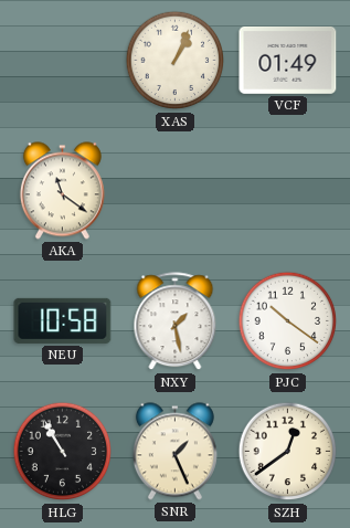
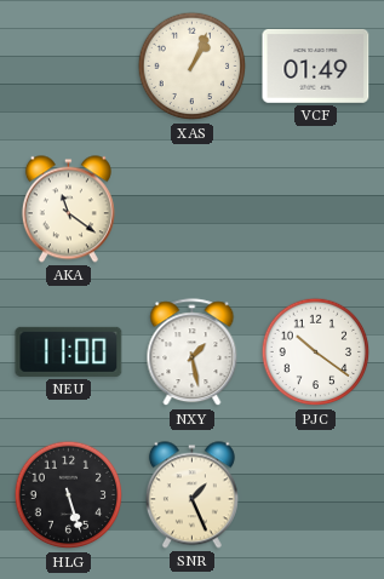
NEU: 10:58 -> 11:00
HLG: 10:55 -> 5:27
SZH: 12:39 -> none
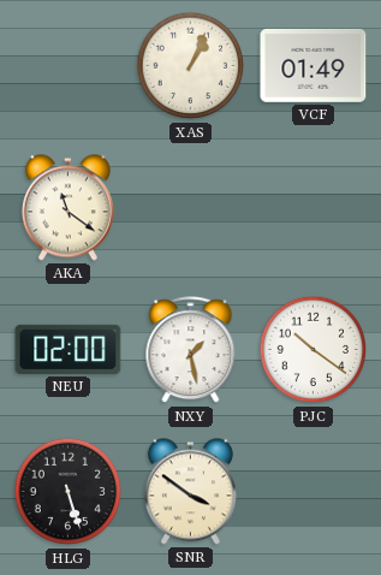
NEU: 11:00 -> 02:00
SNR: 1:26 -> 3:51
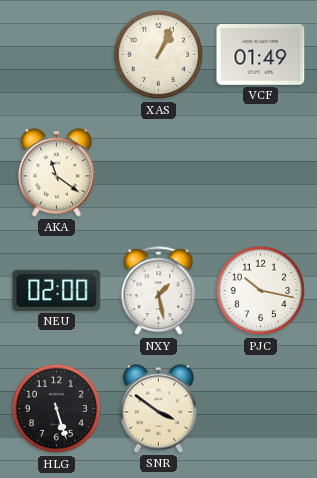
PJC: 10:21 -> 10:17
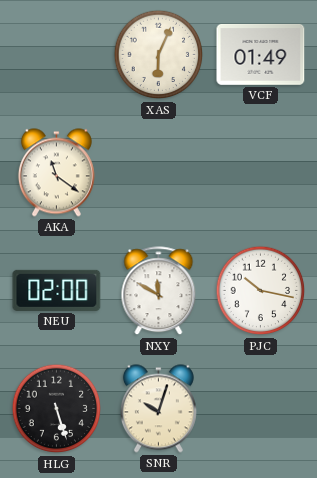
XAS: 1:04 -> 6:04
NXY: 1:28 -> 11:50
SNR: 3:51 -> 10:03
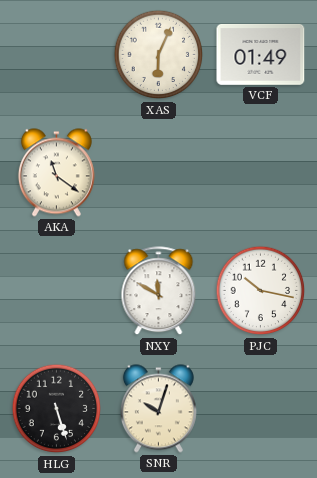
NEU: 02:00 -> none
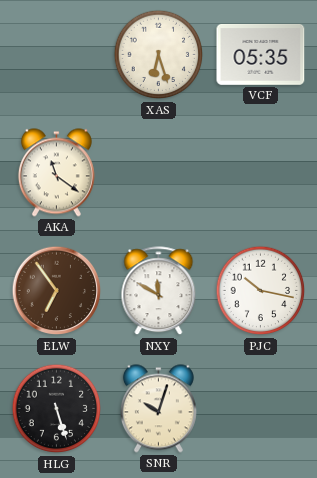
XAS: 6:04 -> 6:27
VCF: 01:49 -> 05:35
ELW: none -> 6:54
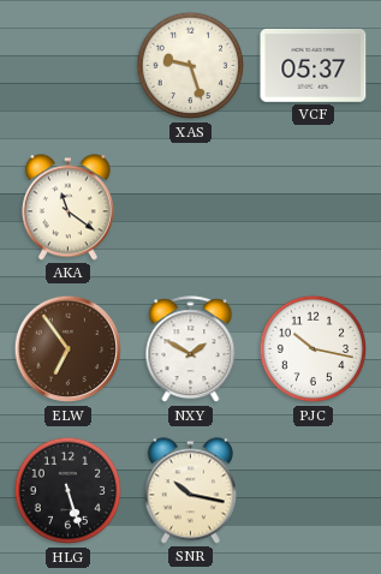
XAS: 6:27 -> 9:27
VCF: 05:35 -> 05:37
NXY: 11:50 -> 1:50
SNR: 10:03 -> 10:17
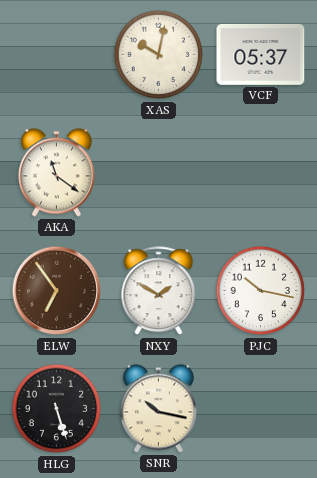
XAS: 9:27 -> 10:02
